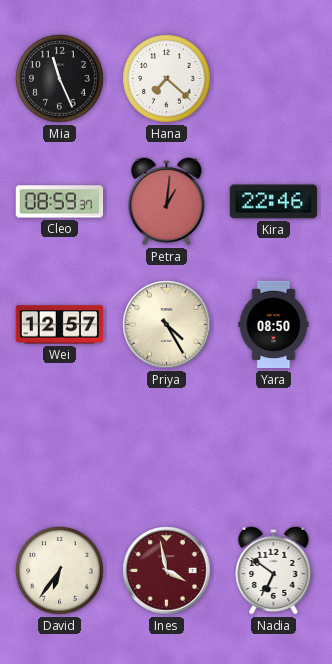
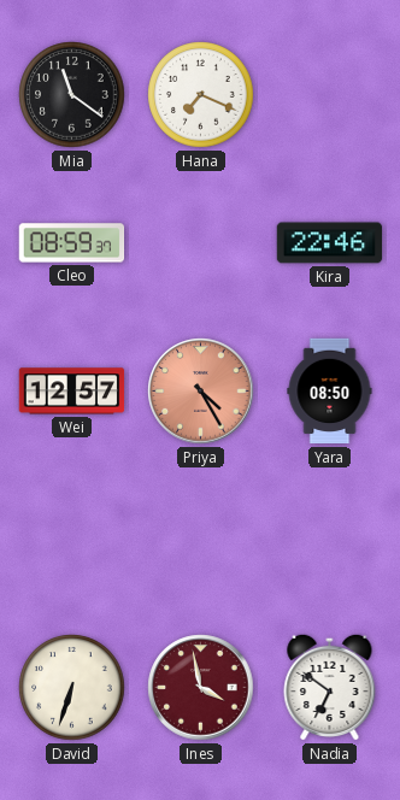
Mia: 11:26 -> 11:21
Hana: 7:22 -> 7:19
Petra: 1:01 -> none
Priya dial: cream -> salmon
David: 6:36 -> 6:33
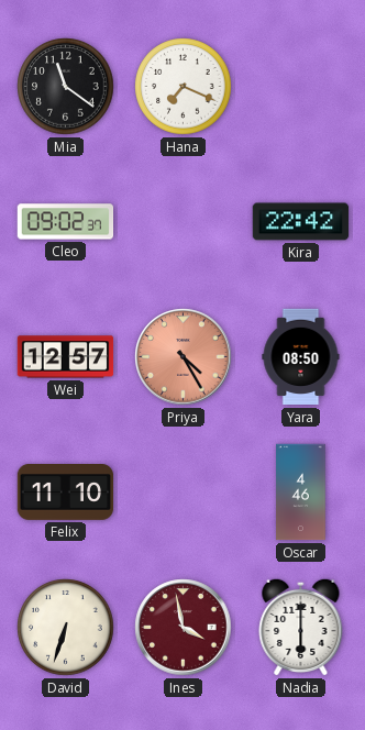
Cleo: 08:59 -> 09:02
Kira: 22:46 -> 22:42
Felix: none -> 11:10
Oscar: none -> 4:46
Nadia: 6:51 -> 6:00
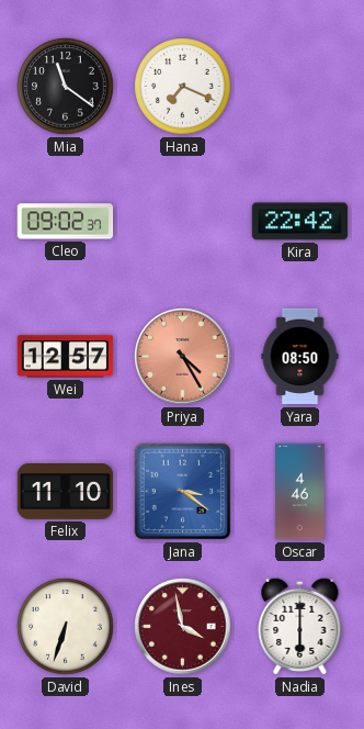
Jana: none -> 3:21
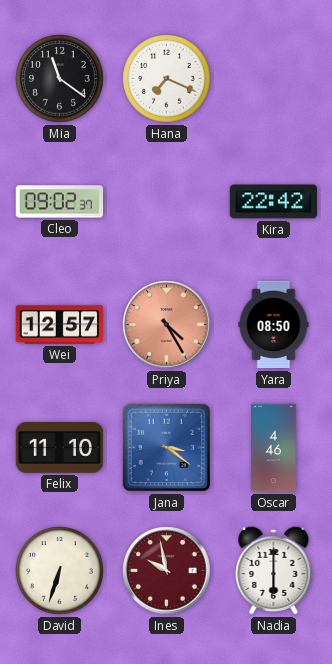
Ines: 3:58 -> 9:58
